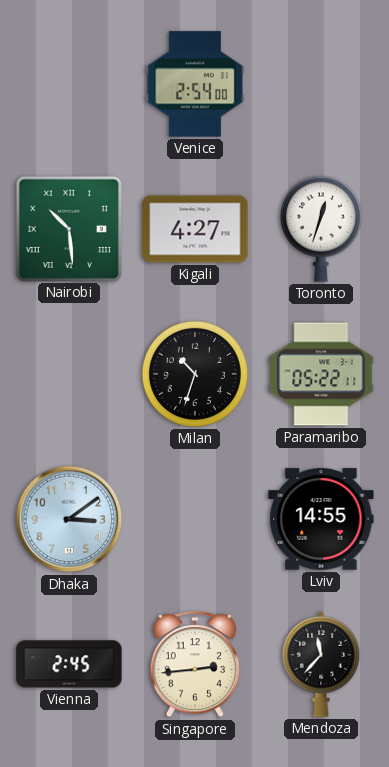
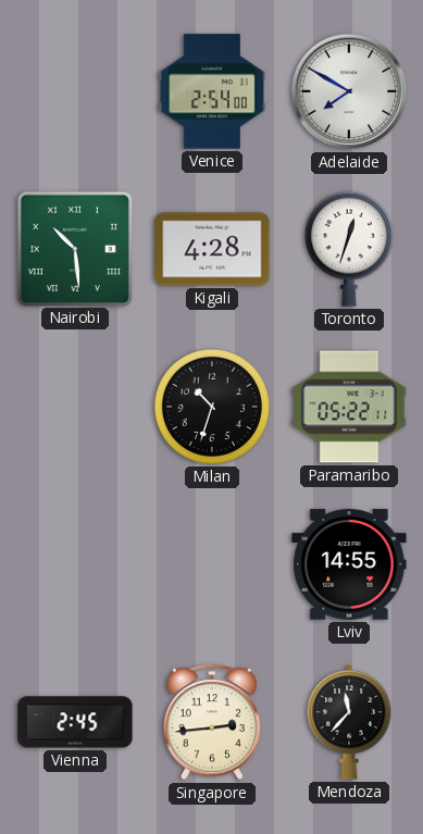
Adelaide: none -> 7:50
Kigali: 4:27 -> 4:28
Dhaka: 3:09 -> none
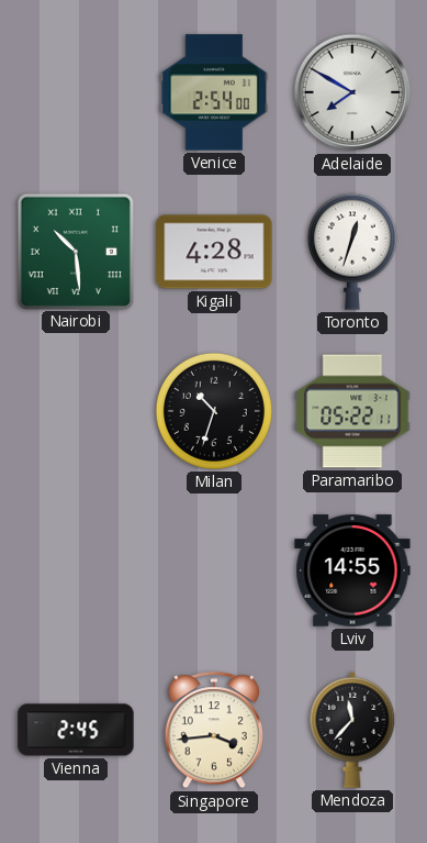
Singapore: 2:44 -> 3:44
